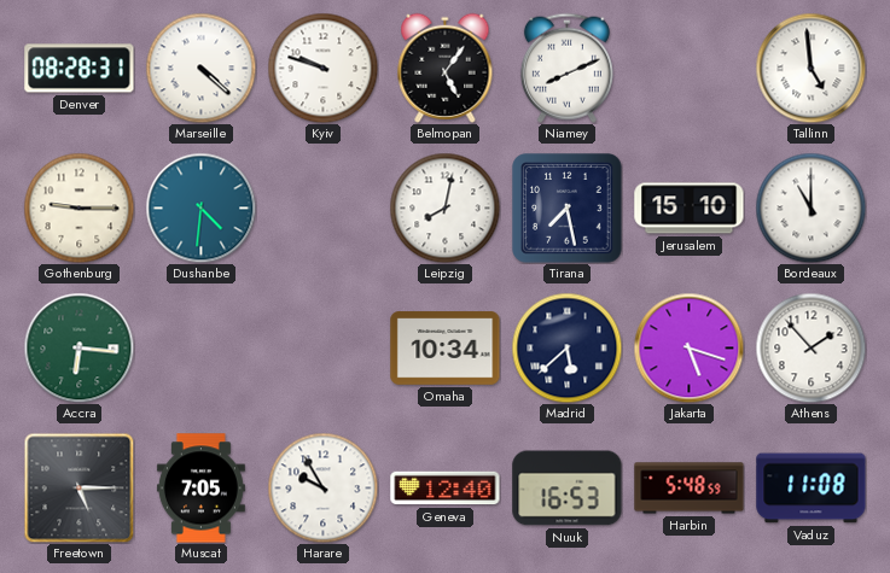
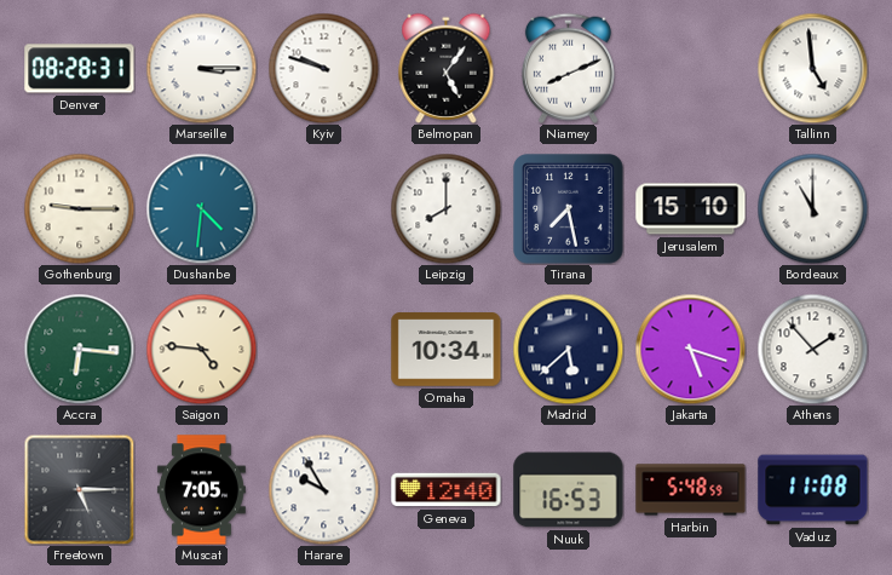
Marseille: 4:22 -> 3:15
Leipzig: 8:02 -> 8:00
Saigon: none -> 4:46
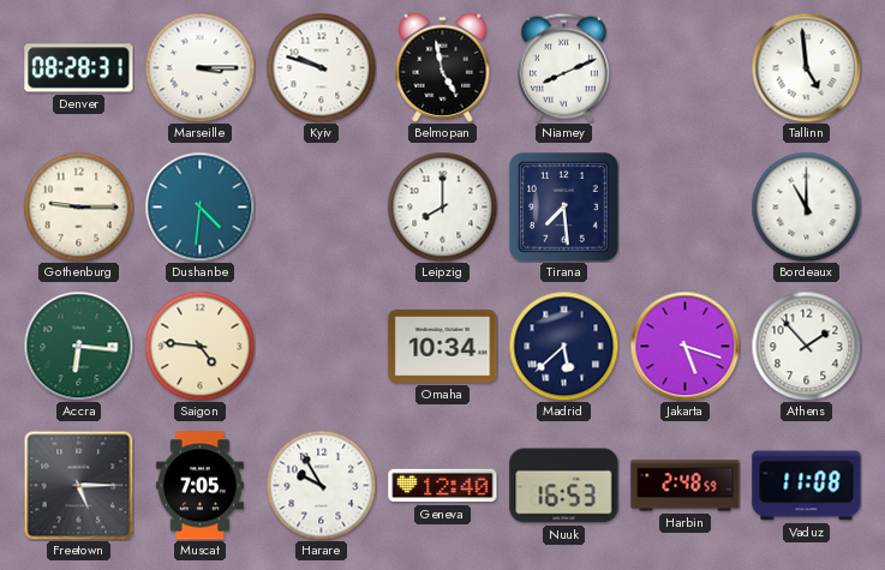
Belmopan: 5:06 -> 4:58
Tirana: 7:28 -> 7:29
Jerusalem: 15:10 -> none
Harbin: 5:48 -> 2:48
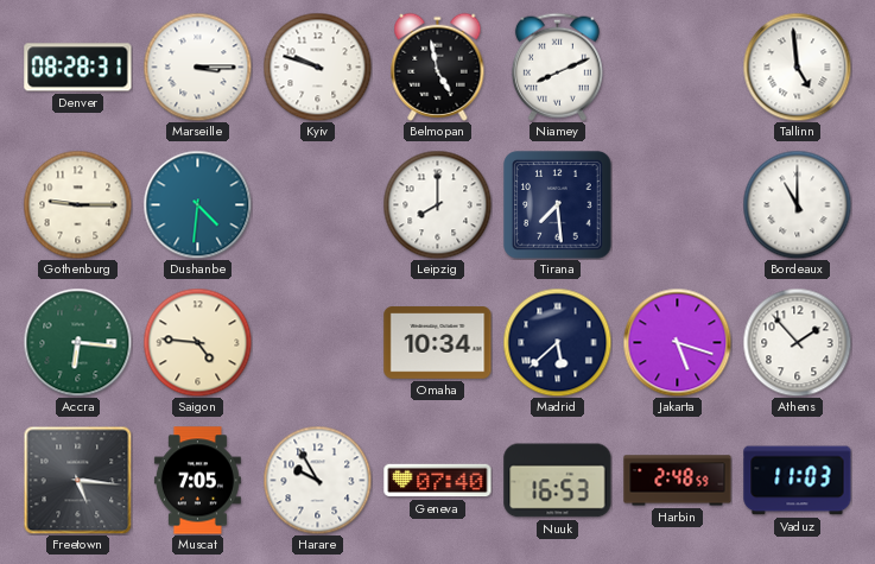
Freetown: 5:15 -> 5:16
Geneva: 12:40 -> 07:40
Vaduz: 11:08 -> 11:03
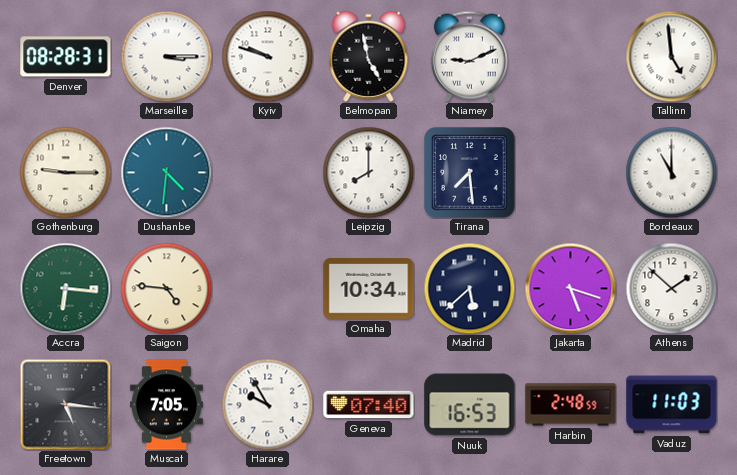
Niamey: 8:11 -> 9:11
Athens: 1:53 -> 1:52
